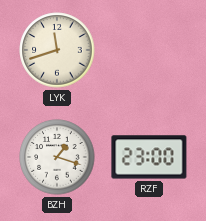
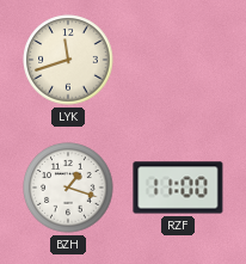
RZF: 23:00 -> 11:00
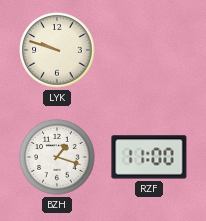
LYK: 11:42 -> 9:48
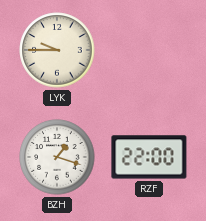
LYK: 9:48 -> 9:45
RZF: 11:00 -> 22:00
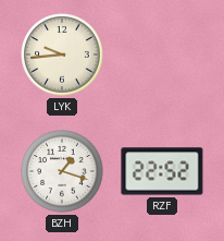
LYK: 9:45 -> 9:44
RZF: 22:00 -> 22:52
